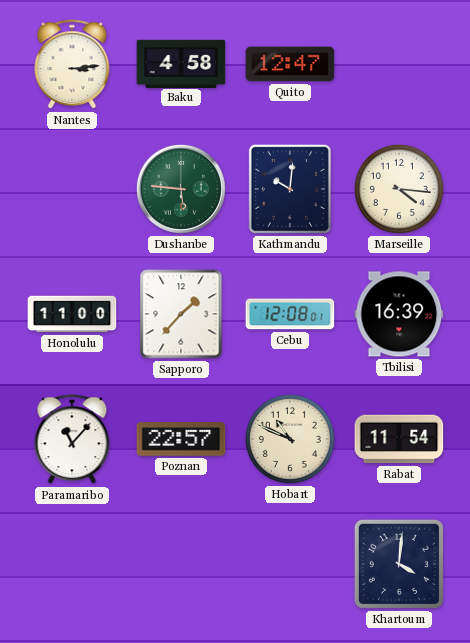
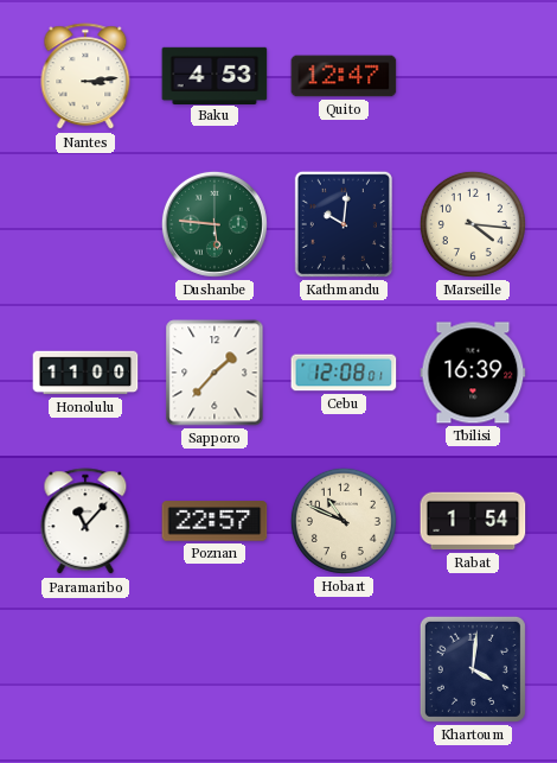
Baku: 4:58 -> 4:53
Rabat: 11:54 -> 1:54
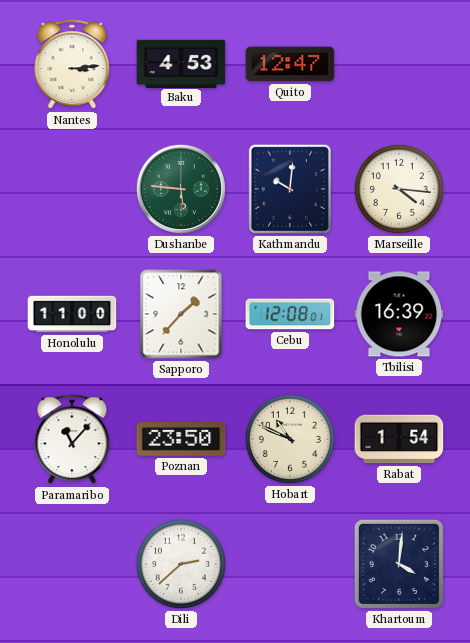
Poznan: 22:57 -> 23:50
Dili: none -> 2:38
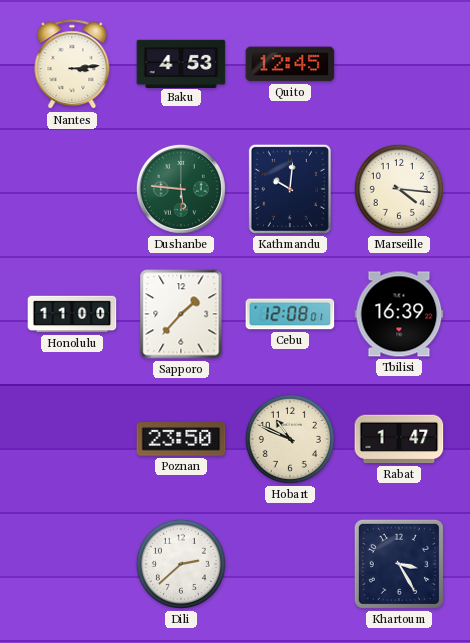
Quito: 12:47 -> 12:45
Paramaribo: 11:07 -> none
Rabat: 1:54 -> 1:47
Khartoum: 4:01 -> 3:25
